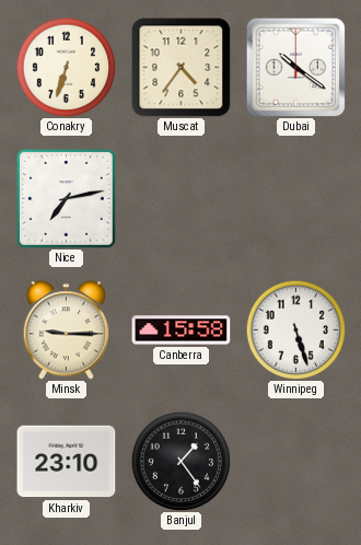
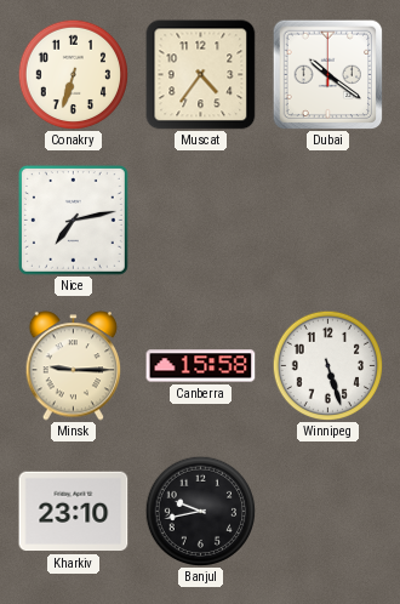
Banjul: 1:24 -> 9:43
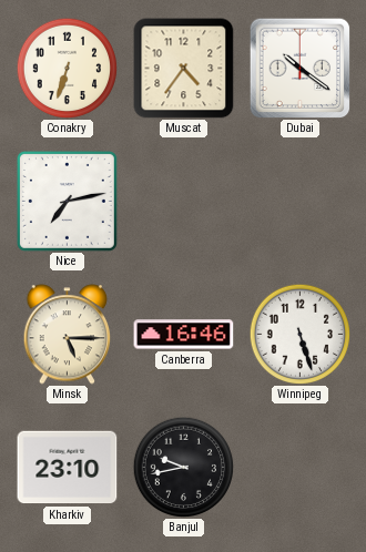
Minsk: 9:15 -> 5:15
Canberra: 15:58 -> 16:46
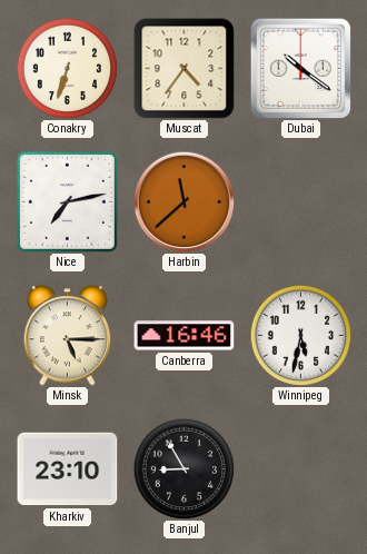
Harbin: none -> 11:38
Winnipeg: 5:27 -> 5:32
Banjul: 9:43 -> 8:55
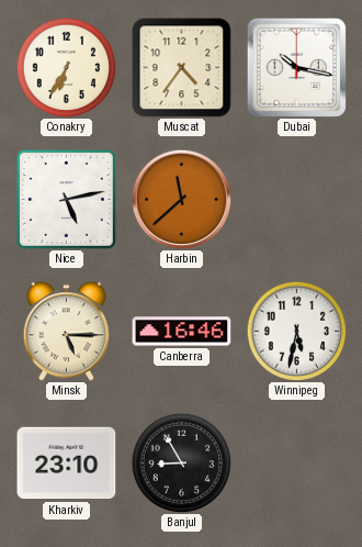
Conakry: 6:33 -> 6:35
Dubai: 10:21 -> 10:17
Nice: 7:13 -> 5:13
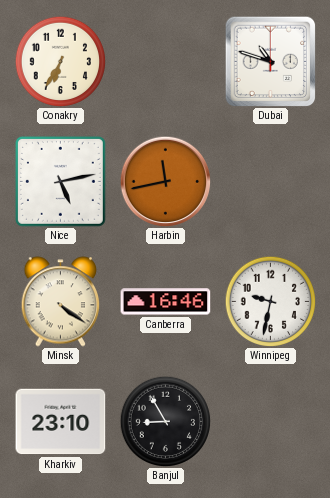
Muscat: 4:36 -> none
Dubai: 10:17 -> 10:48
Harbin: 11:38 -> 11:43
Minsk: 5:15 -> 4:21
Winnipeg: 5:32 -> 9:32
